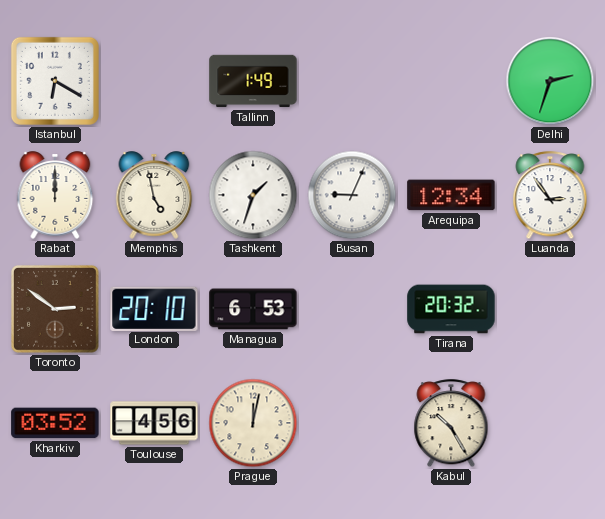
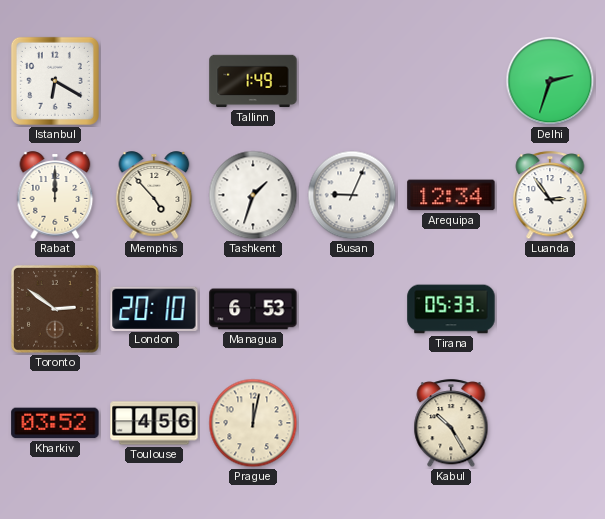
Memphis: 4:58 -> 4:53
Tirana: 20:32 -> 05:33
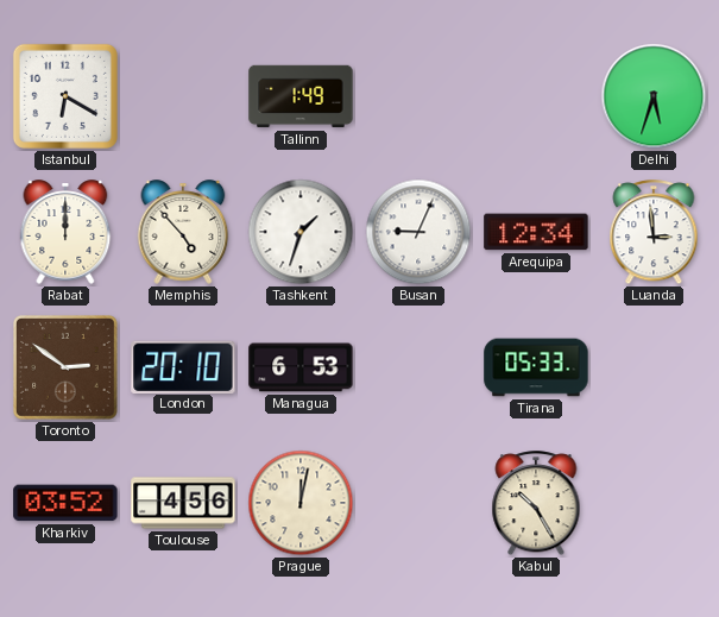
Delhi: 2:33 -> 5:33
Luanda: 2:54 -> 2:59
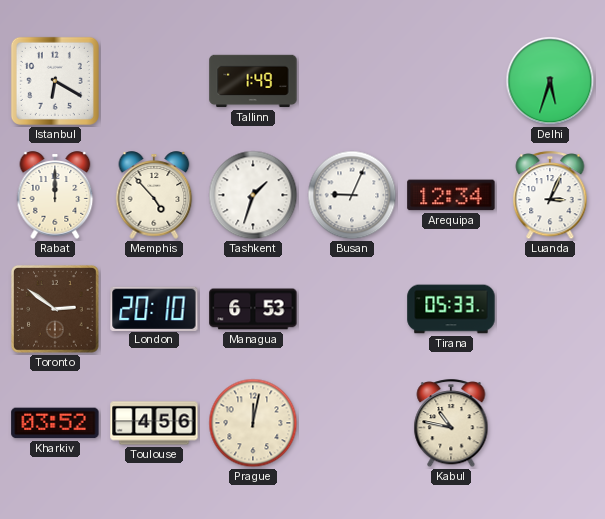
Luanda: 2:59 -> 3:04
Kabul: 10:25 -> 10:47
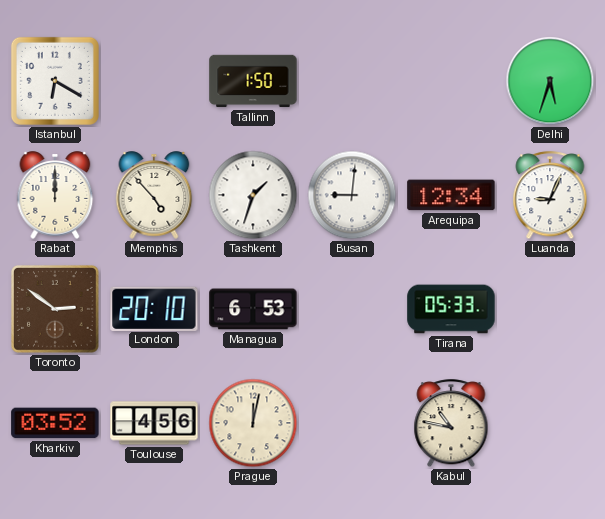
Tallinn: 1:49 -> 1:50
Busan: 9:04 -> 9:01
Luanda: 3:04 -> 9:04
